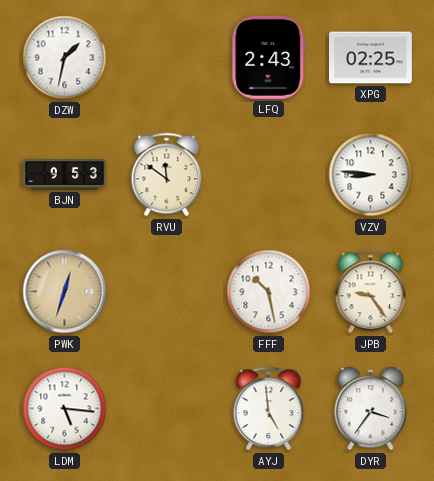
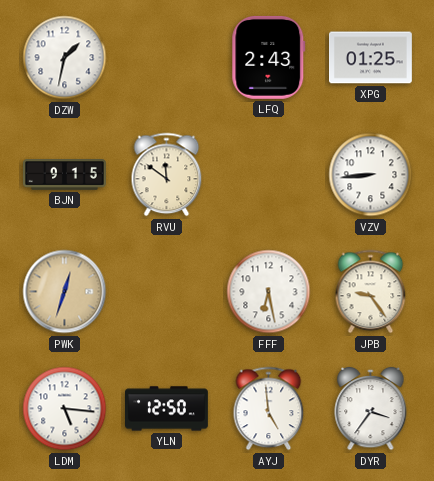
XPG: 02:25 -> 01:25
BJN: 9:53 -> 9:15
VZV: 8:46 -> 8:44
FFF: 10:28 -> 6:28
YLN: none -> 12:50
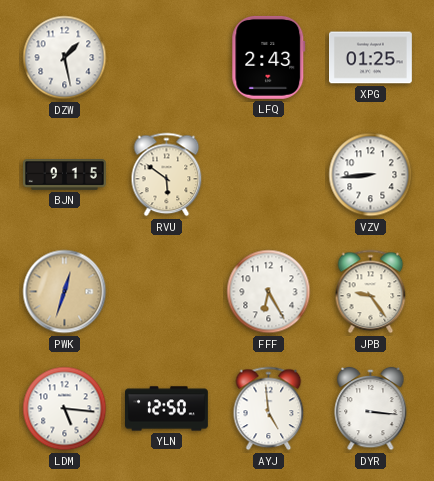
DZW: 1:32 -> 1:28
RVU: 11:51 -> 5:51
FFF: 6:28 -> 6:25
DYR: 3:36 -> 3:16
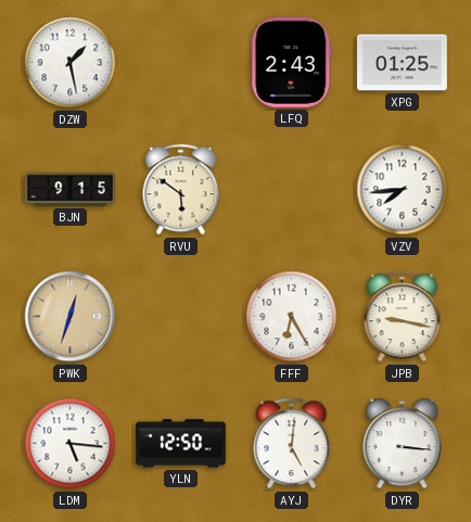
VZV: 8:44 -> 7:44
JPB: 9:24 -> 9:17
AYJ: 4:59 -> 5:01
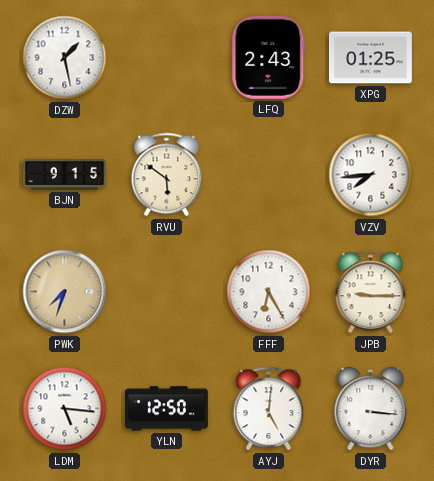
PWK: 12:33 -> 7:33
JPB: 9:17 -> 9:15
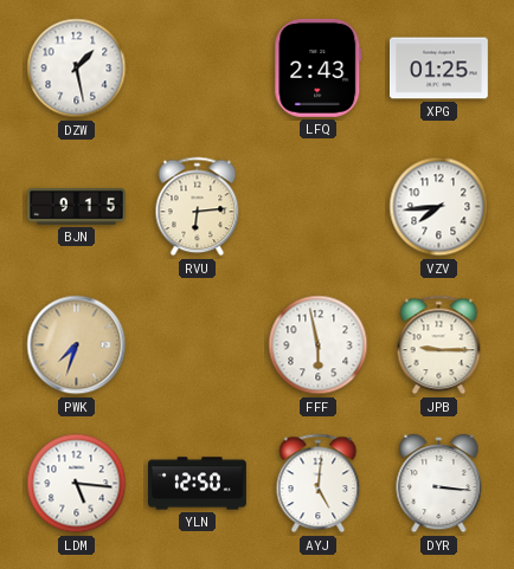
RVU: 5:51 -> 6:14
FFF: 6:25 -> 5:58
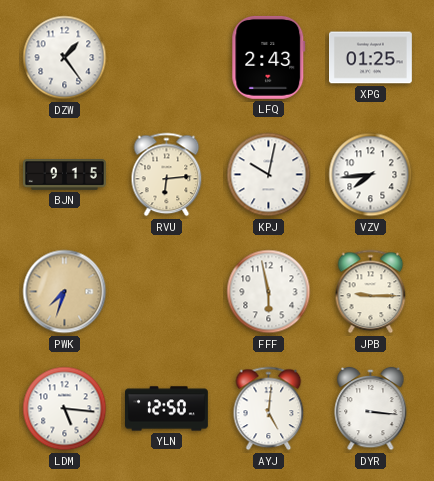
DZW: 1:28 -> 1:24
KPJ: none -> 10:02
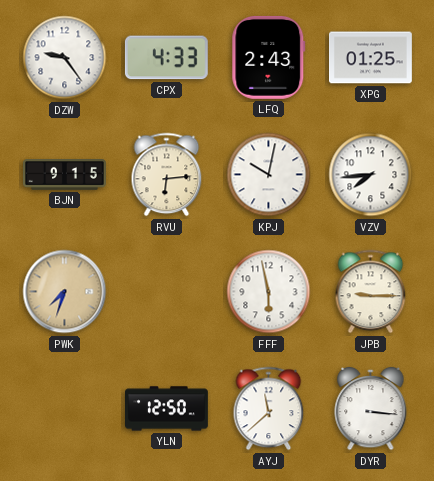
DZW: 1:24 -> 9:24
CPX: none -> 4:33
LDM: 5:16 -> none
AYJ: 5:01 -> 11:38
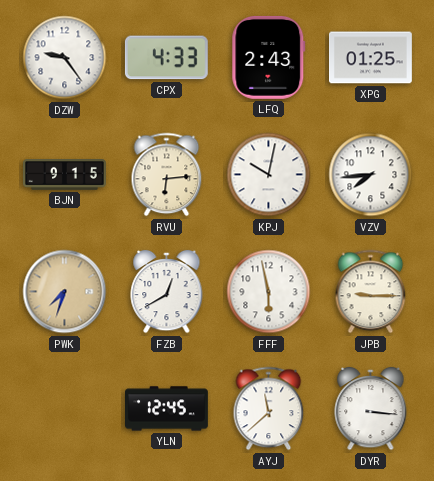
FZB: none -> 12:40
YLN: 12:50 -> 12:45
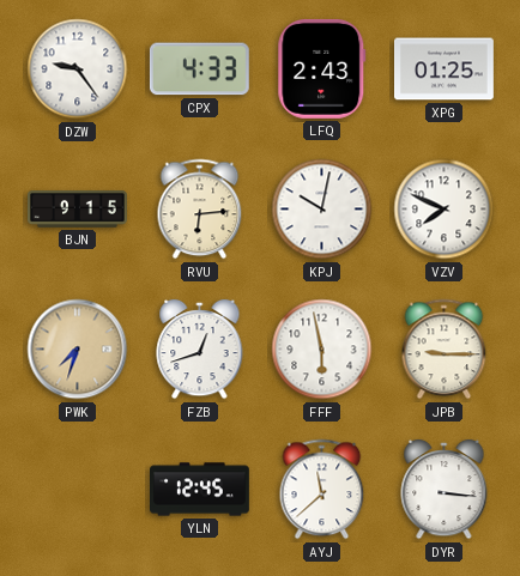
VZV: 7:44 -> 7:49
FZB: 12:40 -> 12:42
